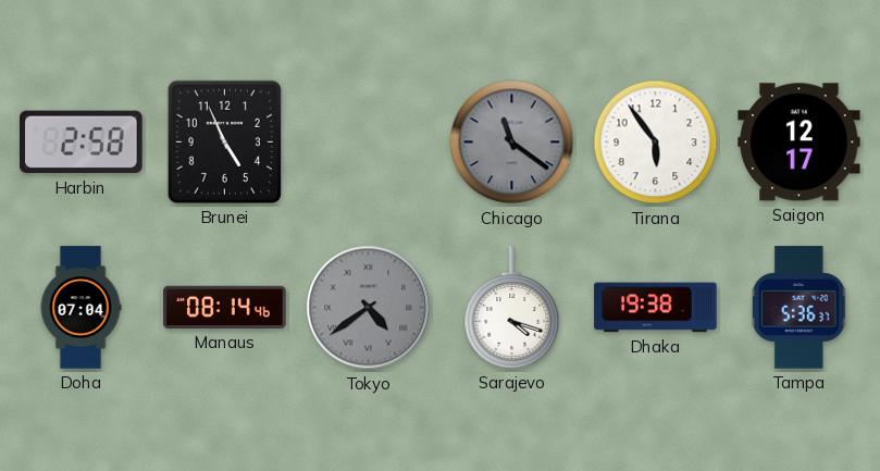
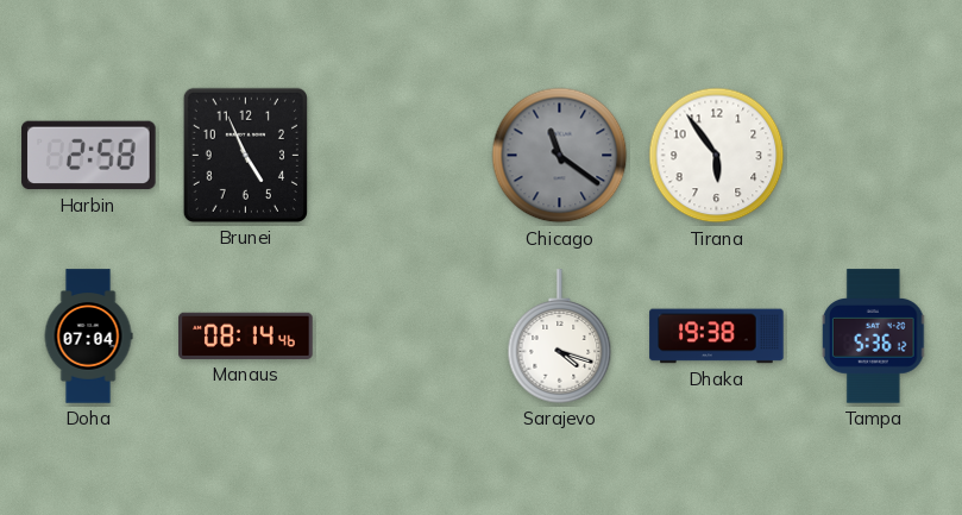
Saigon: 12:17 -> none
Tokyo: 4:39 -> none
Tampa: 5:36:37 -> 5:36:12
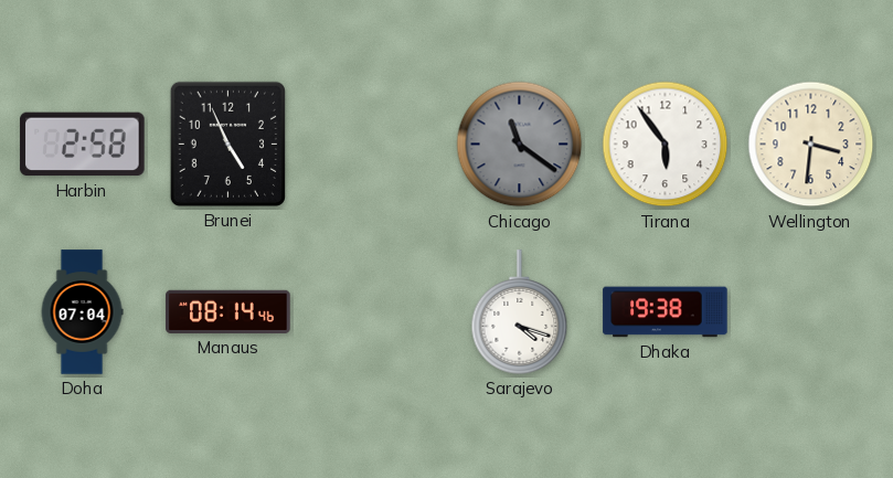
Wellington: none -> 3:31
Tampa: 5:36 -> none
